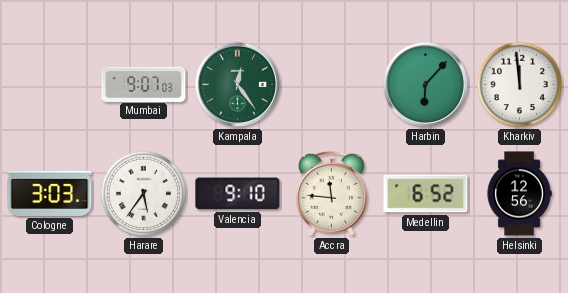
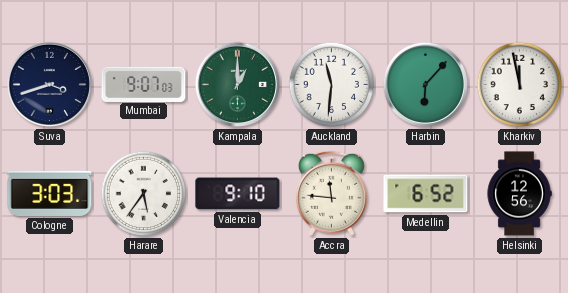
Suva: none -> 3:42
Kampala: 12:24 -> 1:00
Auckland: none -> 11:31
Kharkiv: 11:59 -> 11:58
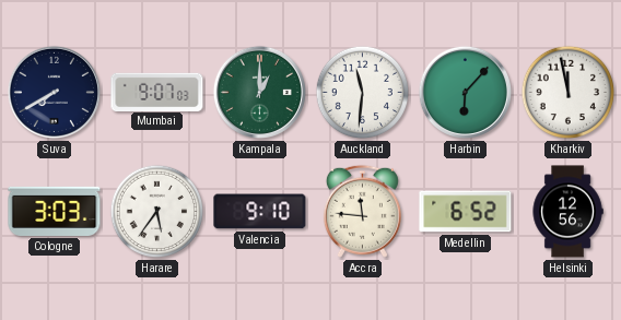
Suva: 3:42 -> 7:40
